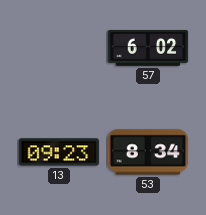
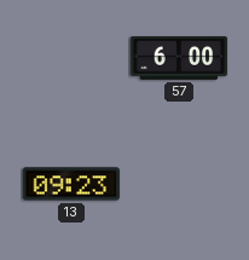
57: 6:02 -> 6:00
53: 8:34 -> none
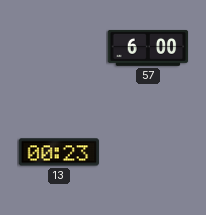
13: 09:23 -> 00:23
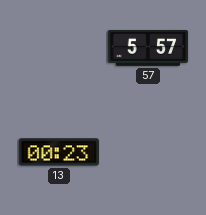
57: 6:00 -> 5:57
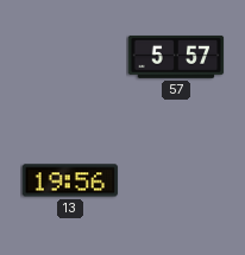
13: 00:23 -> 19:56
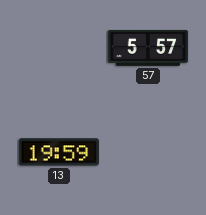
13: 19:56 -> 19:59
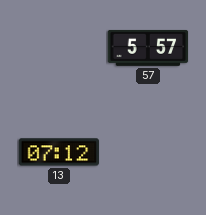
13: 19:59 -> 07:12
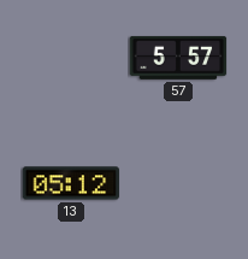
13: 07:12 -> 05:12
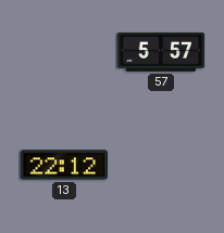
13: 05:12 -> 22:12
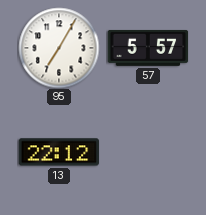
95: none -> 7:05
